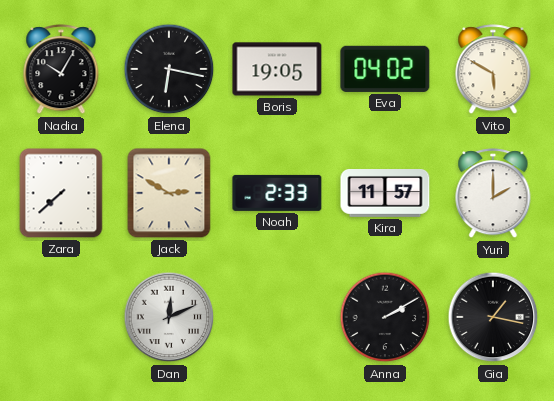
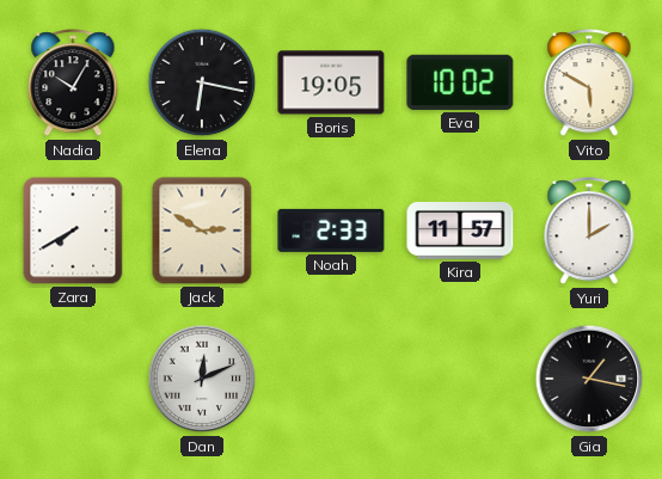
Eva: 04:02 -> 10:02
Zara: 7:38 -> 7:40
Anna: 2:10 -> none
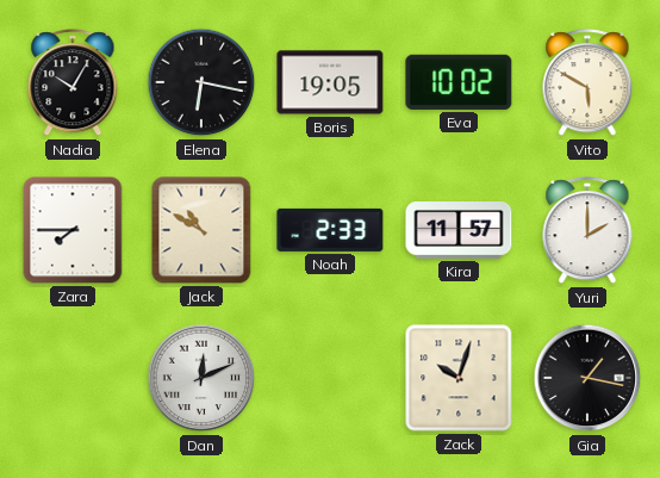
Zara: 7:40 -> 7:45
Jack: 2:50 -> 10:50
Zack: none -> 10:03
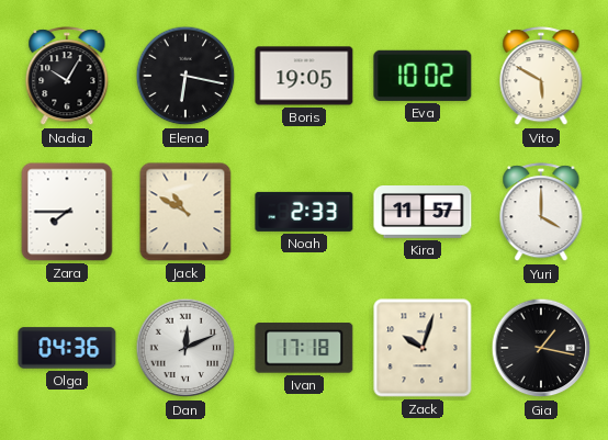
Yuri: 2:00 -> 4:00
Olga: none -> 04:36
Ivan: none -> 17:18
